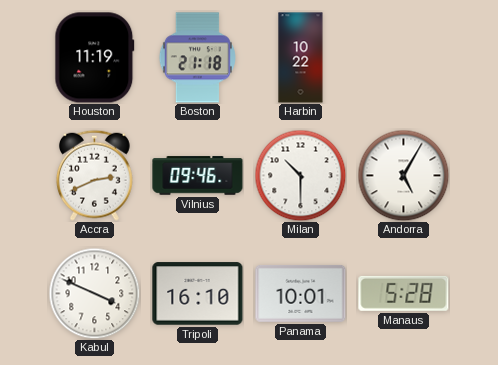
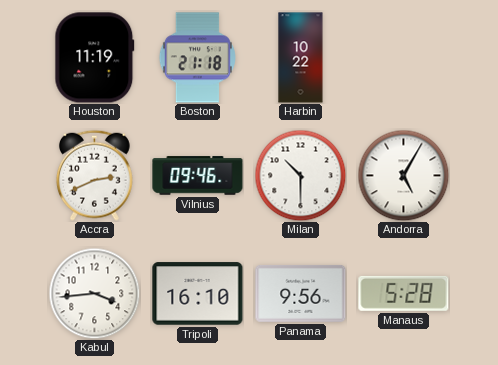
Kabul: 3:49 -> 3:44
Panama: 10:01 -> 9:56
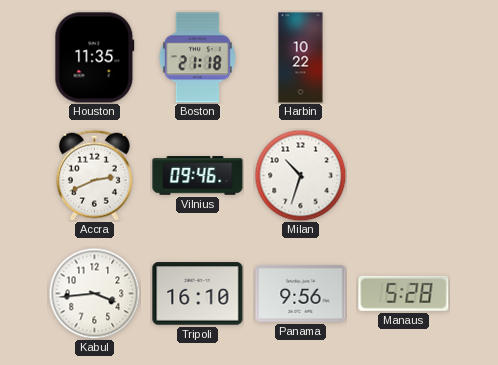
Houston: 11:19 -> 11:35
Milan: 10:30 -> 10:33
Andorra: 5:05 -> none
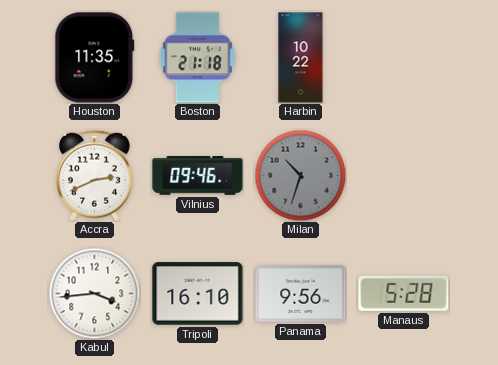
Milan dial: white -> grey
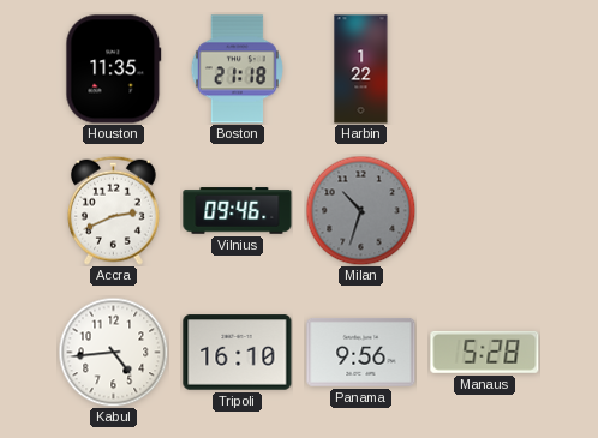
Harbin: 10:22 -> 1:22
Kabul: 3:44 -> 4:44
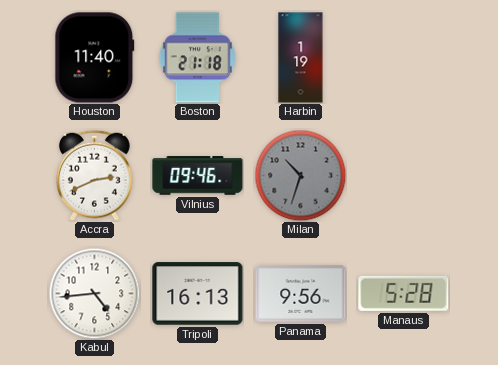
Houston: 11:35 -> 11:40
Harbin: 1:22 -> 1:19
Tripoli: 16:10 -> 16:13
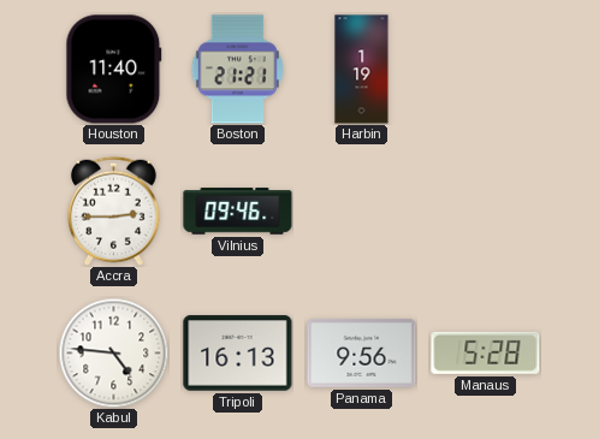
Boston: 21:18 -> 21:21
Accra: 2:41 -> 2:45
Milan: 10:33 -> none
Kabul: 4:44 -> 4:46
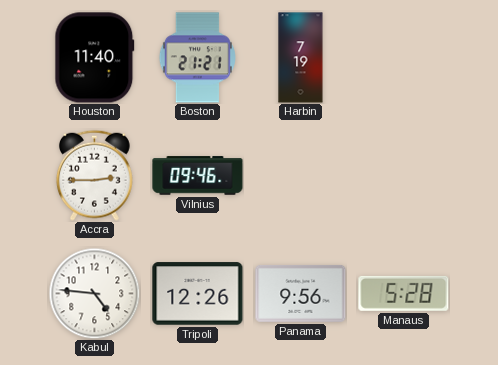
Harbin: 1:19 -> 7:19
Tripoli: 16:13 -> 12:26
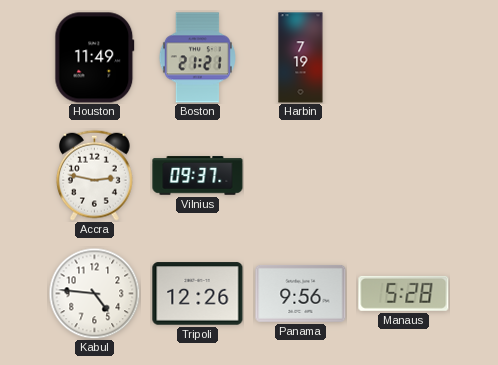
Houston: 11:40 -> 11:49
Accra: 2:45 -> 2:47
Vilnius: 09:46 -> 09:37
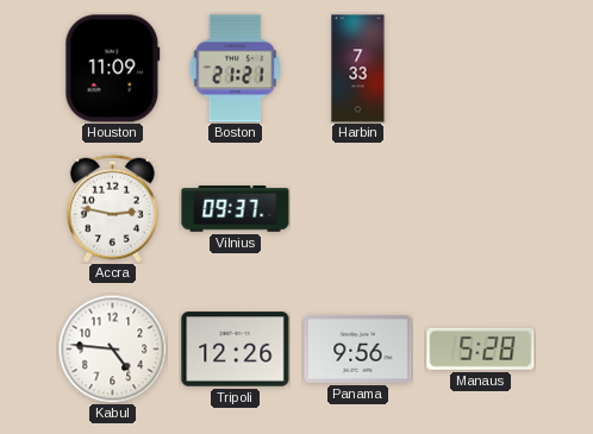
Houston: 11:49 -> 11:09
Harbin: 7:19 -> 7:33
